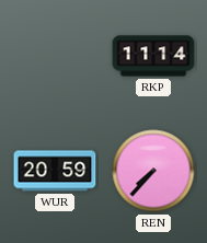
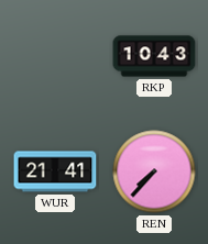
RKP: 11:14 -> 10:43
WUR: 20:59 -> 21:41
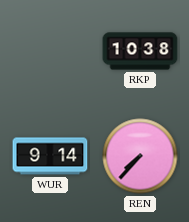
RKP: 10:43 -> 10:38
WUR: 21:41 -> 9:14
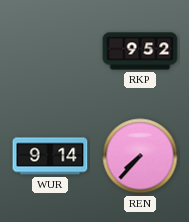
RKP: 10:38 -> 9:52
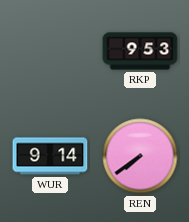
RKP: 9:52 -> 9:53
REN: 7:37 -> 7:39
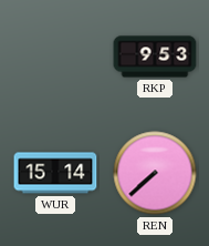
WUR: 9:14 -> 15:14
REN: 7:39 -> 7:38
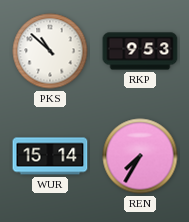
PKS: none -> 10:52
REN: 7:38 -> 7:35
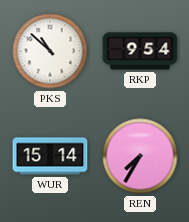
RKP: 9:53 -> 9:54
